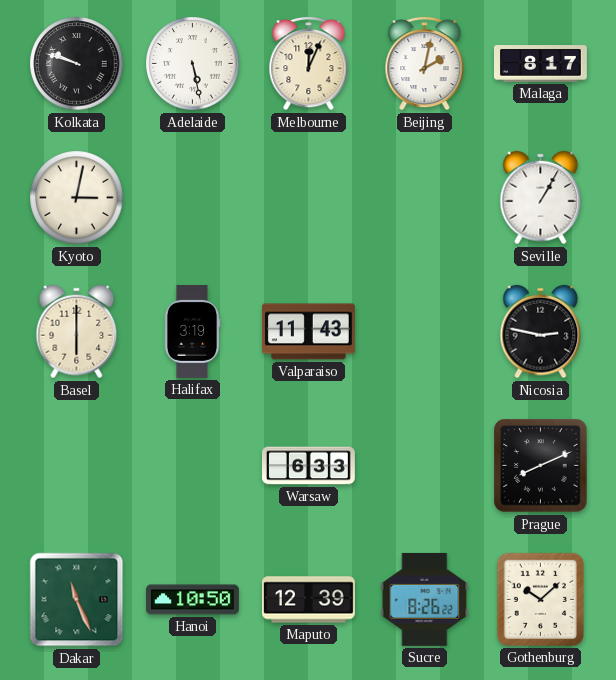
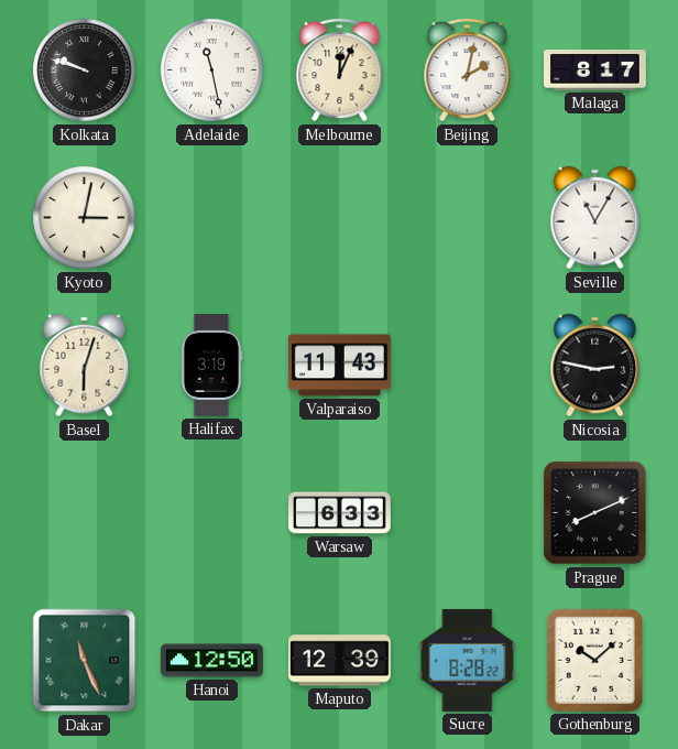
Adelaide: 5:28 -> 11:28
Seville: 1:05 -> 11:05
Basel: 6:00 -> 6:03
Hanoi: 10:50 -> 12:50
Sucre: 8:26 -> 8:28
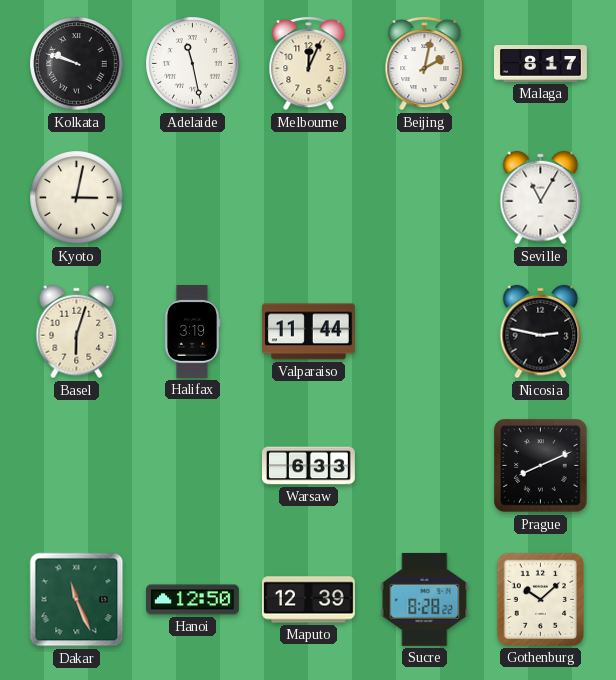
Valparaiso: 11:43 -> 11:44
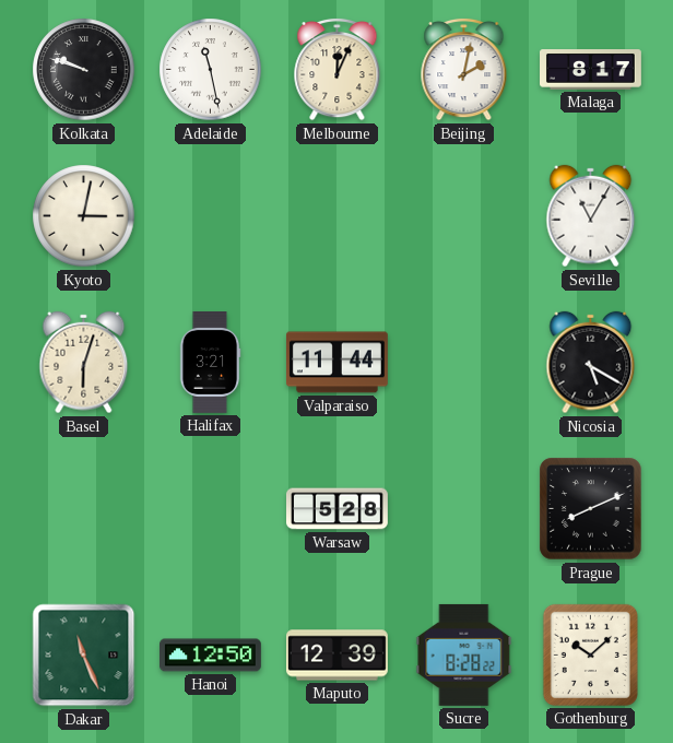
Halifax: 3:19 -> 3:21
Nicosia: 2:47 -> 5:20
Warsaw: 6:33 -> 5:28
